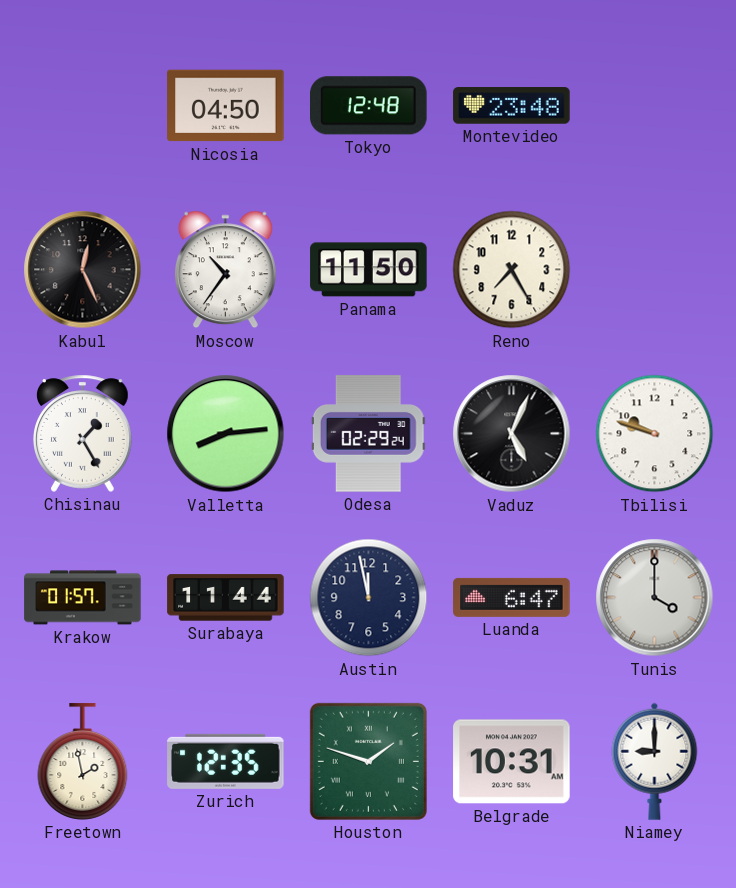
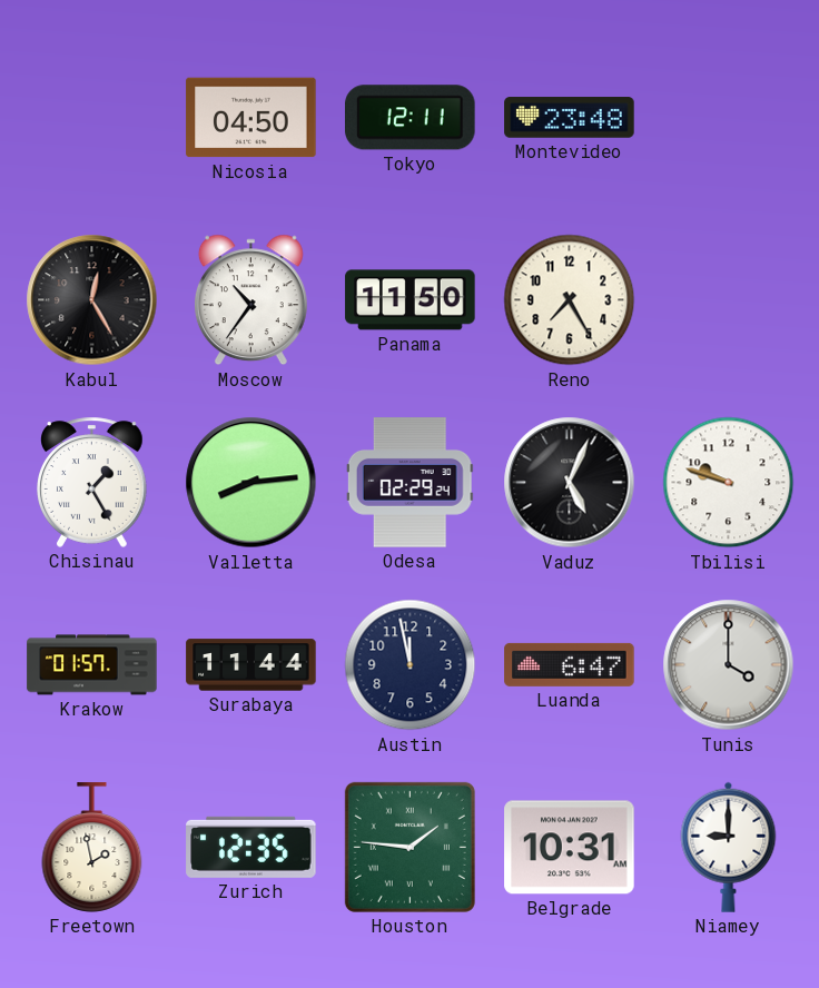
Tokyo: 12:48 -> 12:11
Kabul: 12:26 -> 12:25
Houston: 1:48 -> 1:46
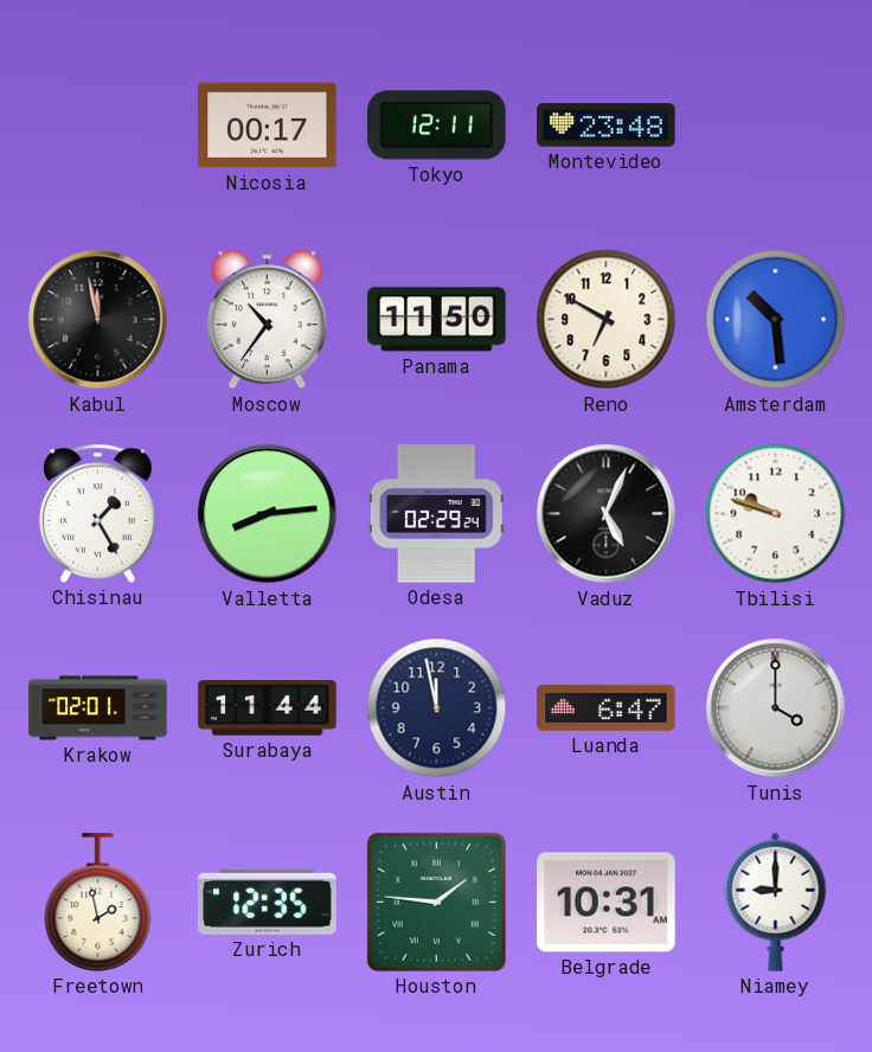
Nicosia: 04:50 -> 00:17
Kabul: 12:25 -> 11:58
Reno: 7:25 -> 6:50
Amsterdam: none -> 10:29
Krakow: 01:57 -> 02:01
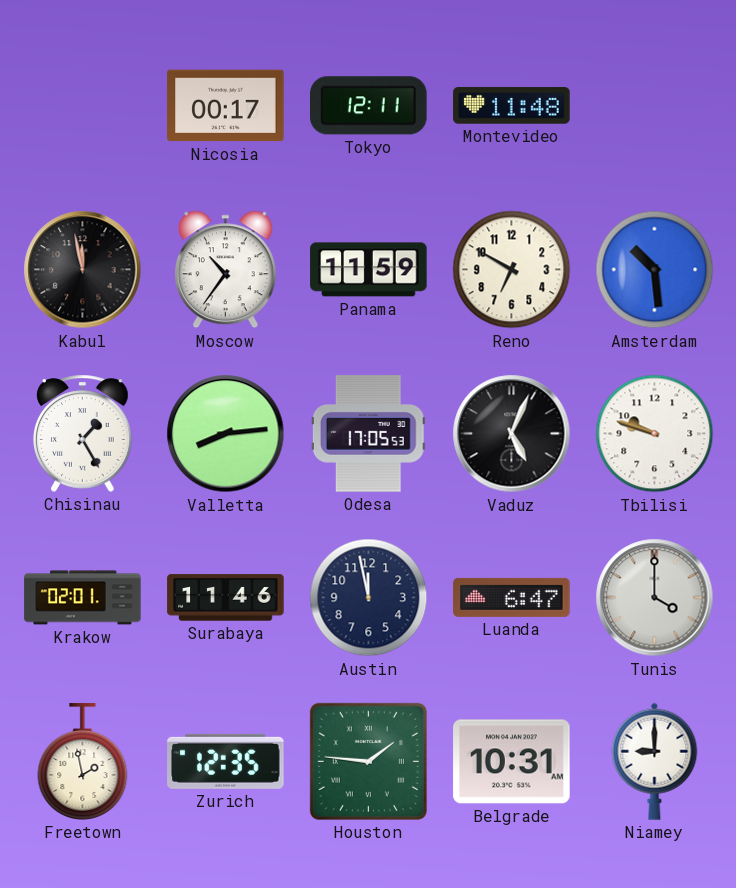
Montevideo: 23:48 -> 11:48
Panama: 11:50 -> 11:59
Odesa: 02:29 -> 17:05
Surabaya: 11:44 -> 11:46
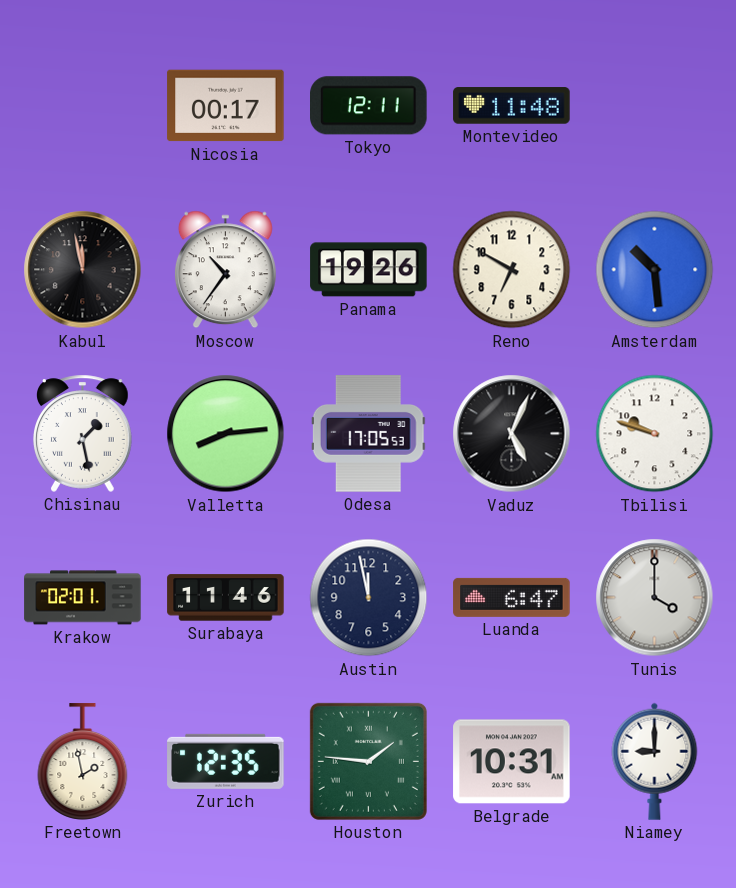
Panama: 11:59 -> 19:26
Chisinau: 1:25 -> 1:28
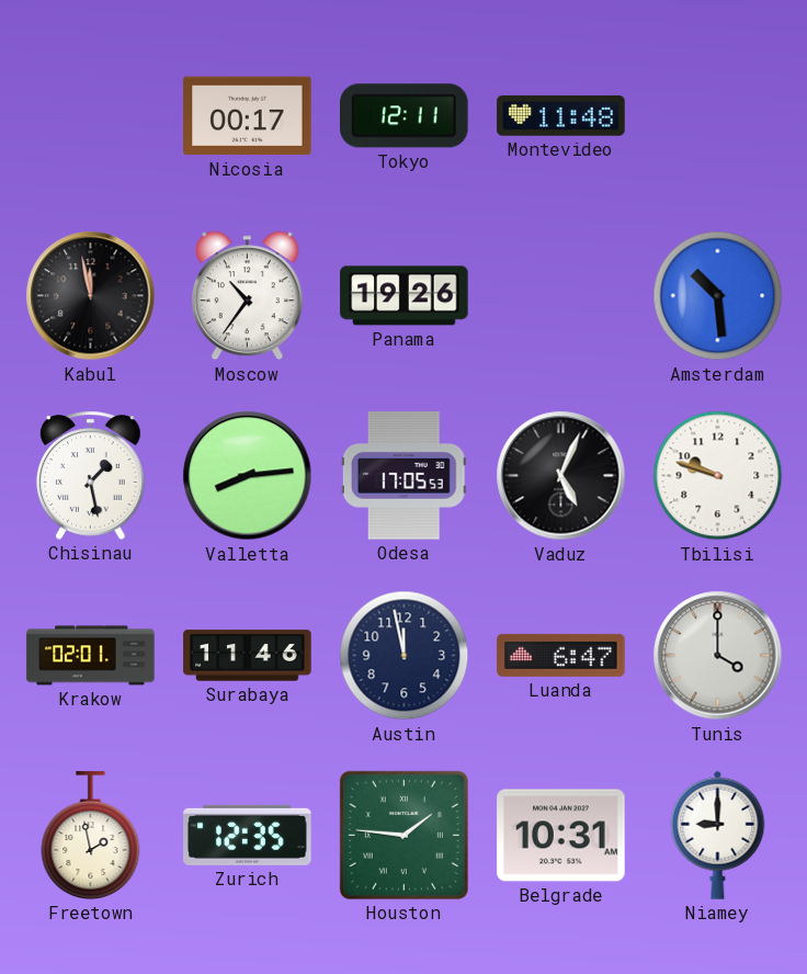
Reno: 6:50 -> none
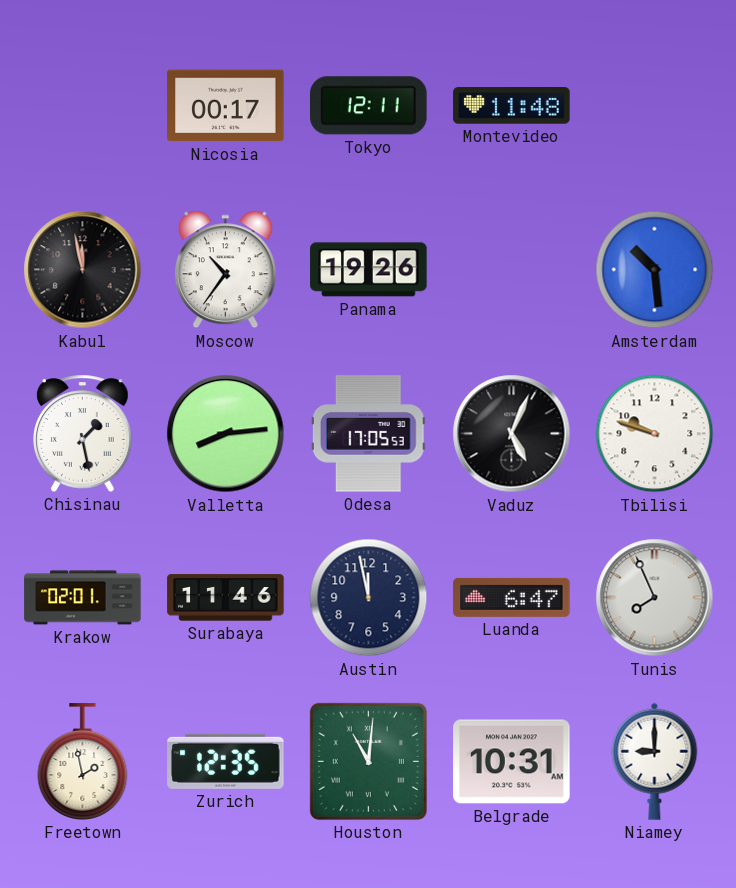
Tunis: 4:00 -> 7:56
Houston: 1:46 -> 11:01
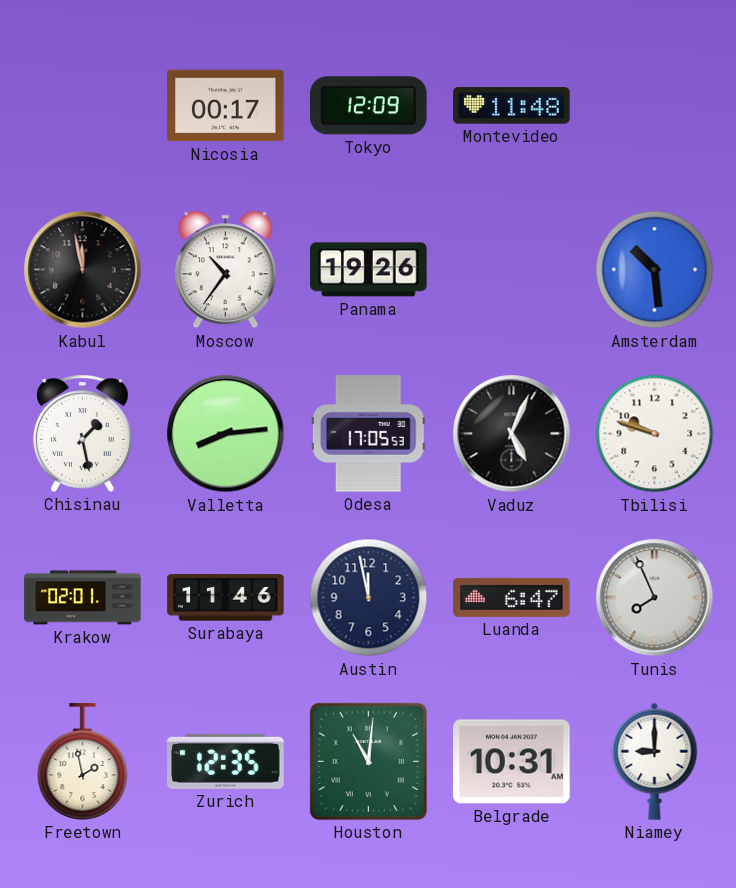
Tokyo: 12:11 -> 12:09
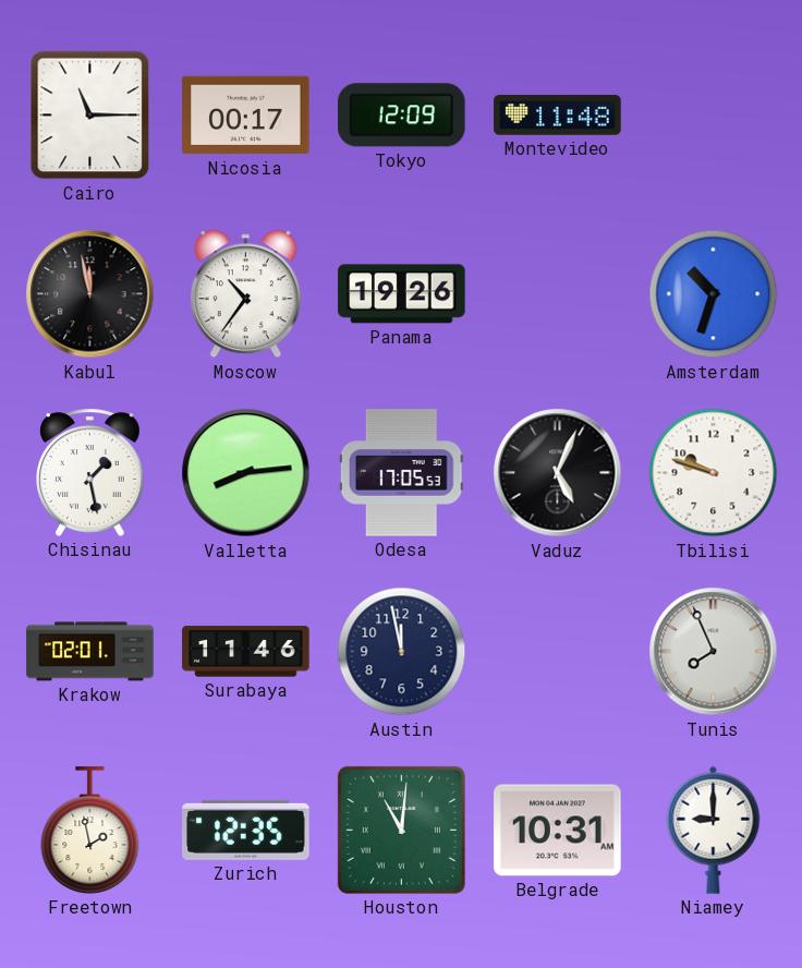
Cairo: none -> 11:15
Amsterdam: 10:29 -> 10:33
Luanda: 6:47 -> none
